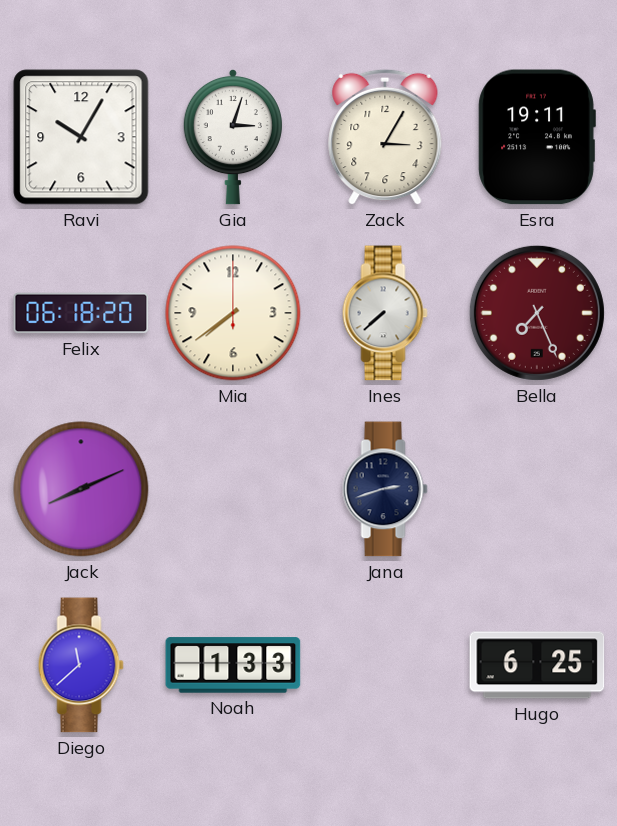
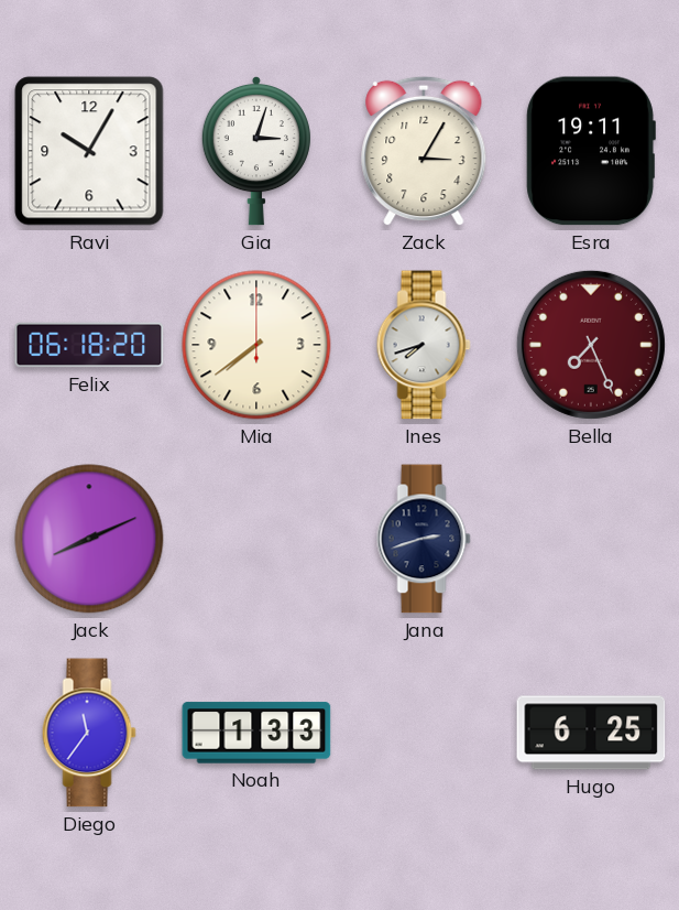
Ines: 7:38 -> 7:42
Diego: 11:38 -> 11:36
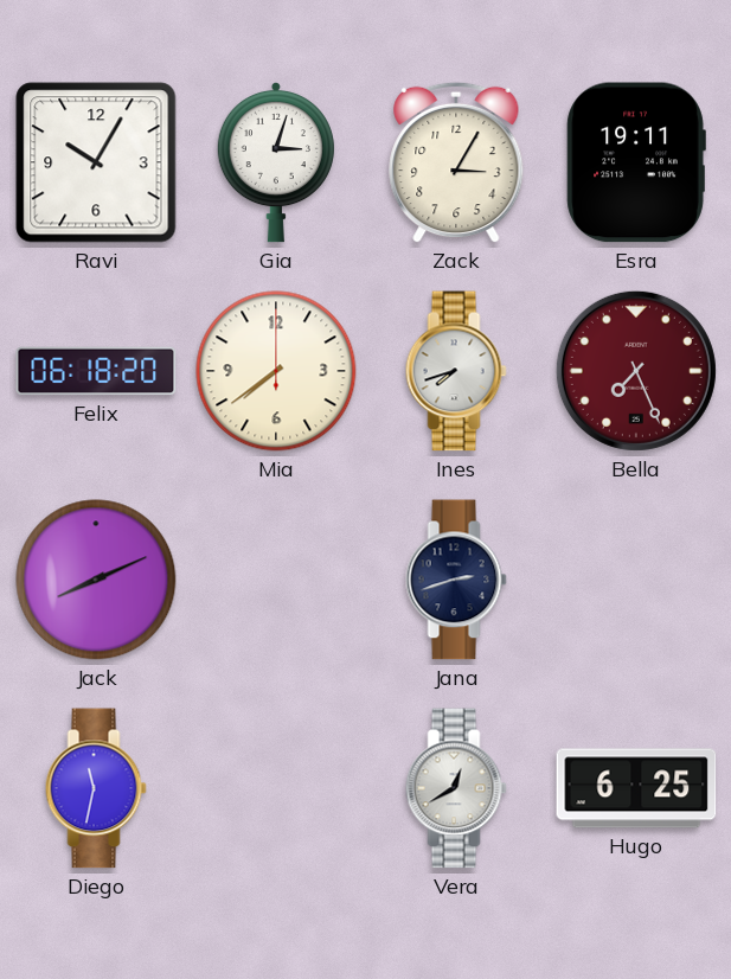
Diego: 11:36 -> 11:32
Noah: 1:33 -> none
Vera: none -> 12:40
